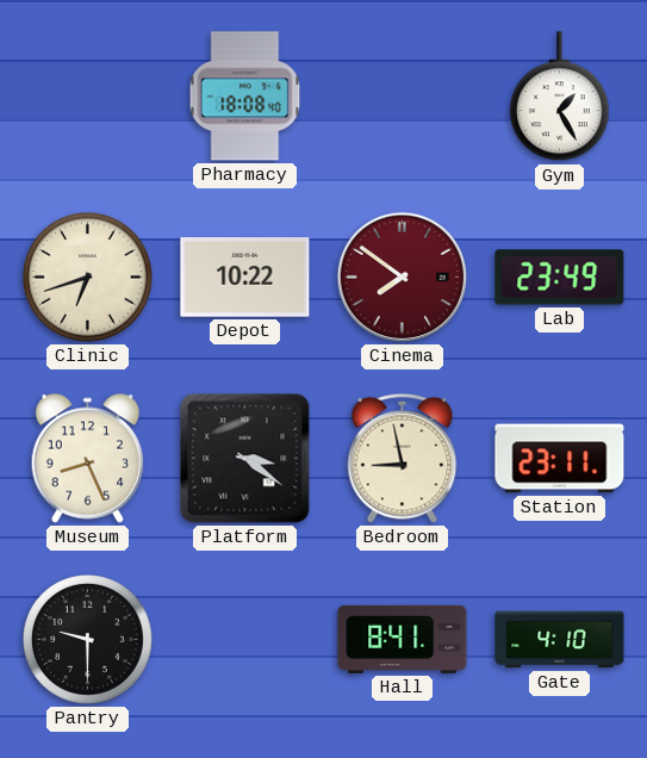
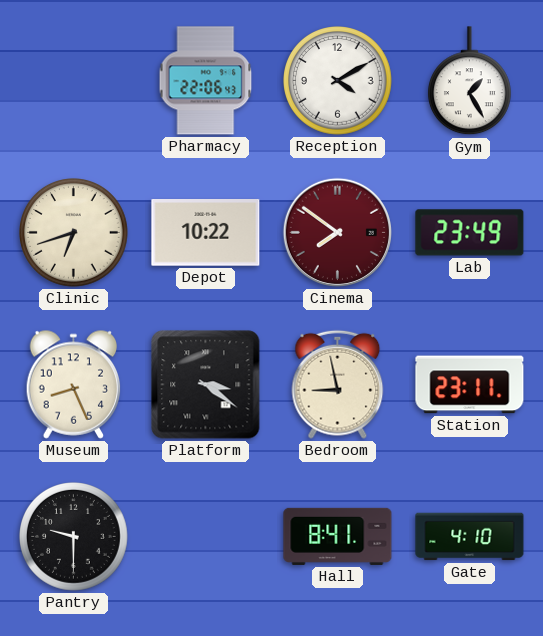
Pharmacy: 18:08 -> 22:06
Reception: none -> 4:10
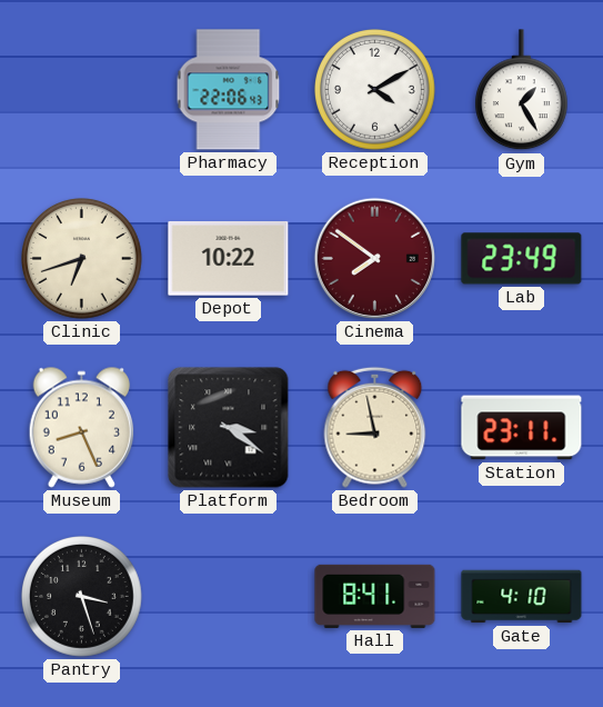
Pantry: 9:30 -> 3:27
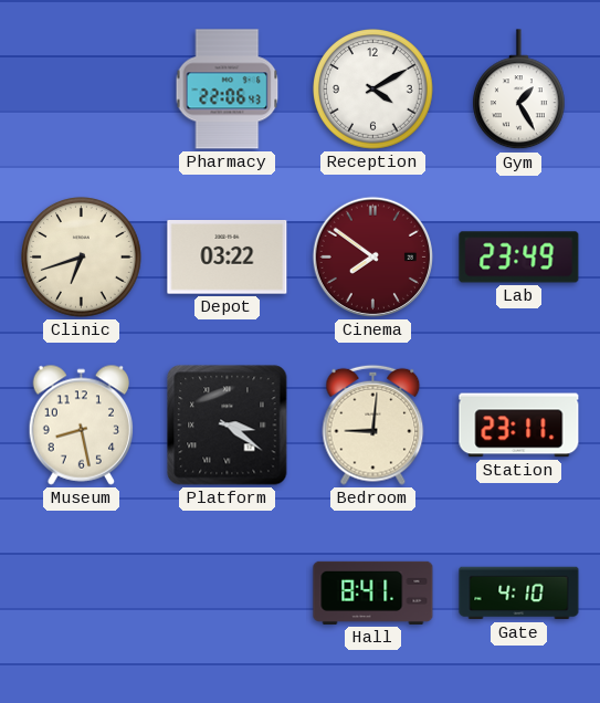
Depot: 10:22 -> 03:22
Museum: 8:26 -> 8:28
Bedroom: 8:58 -> 9:01
Pantry: 3:27 -> none
